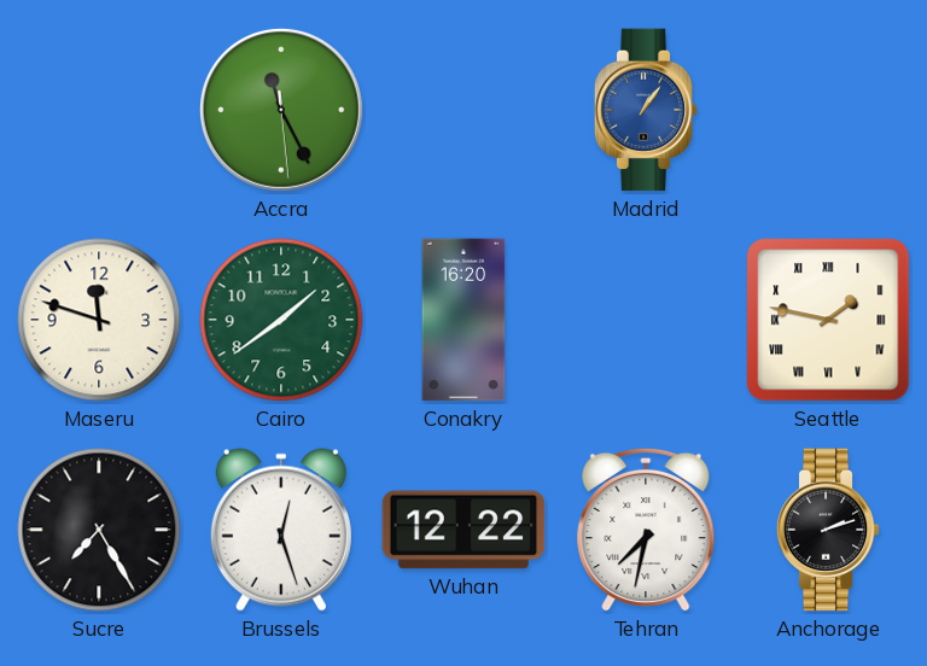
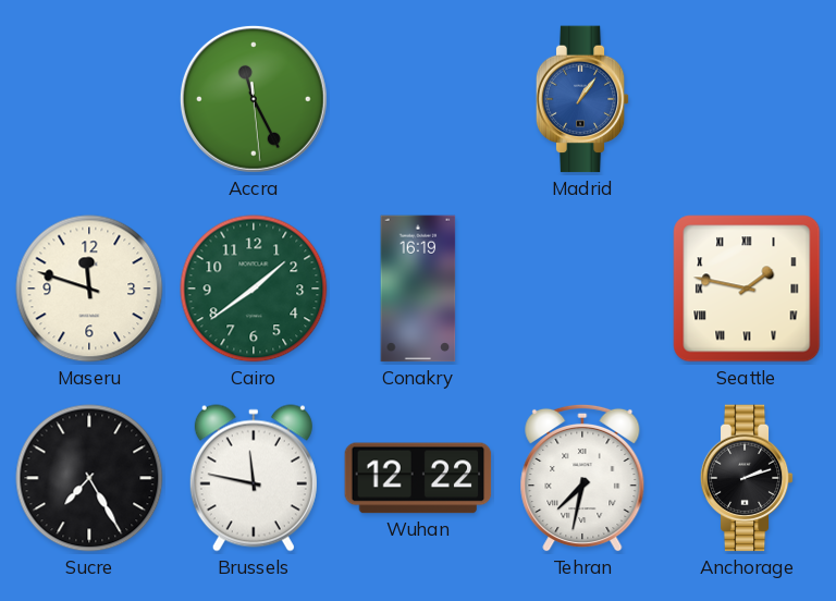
Conakry: 16:20 -> 16:19
Brussels: 12:27 -> 11:47
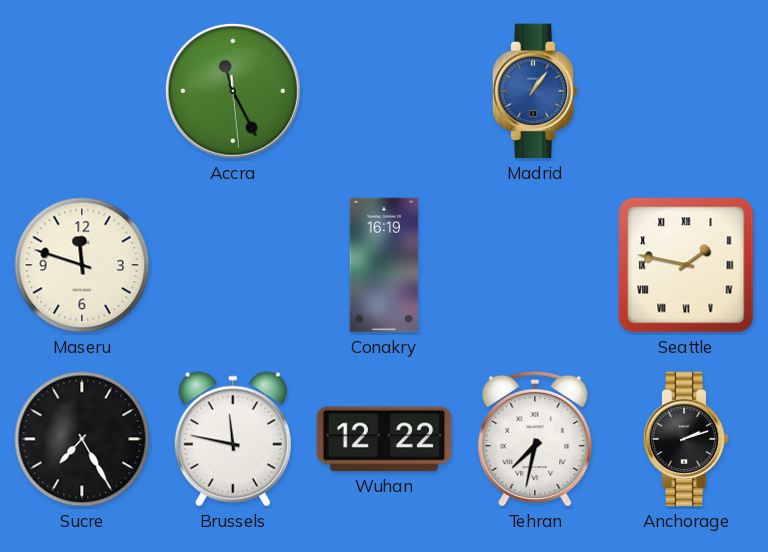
Cairo: 1:39 -> none
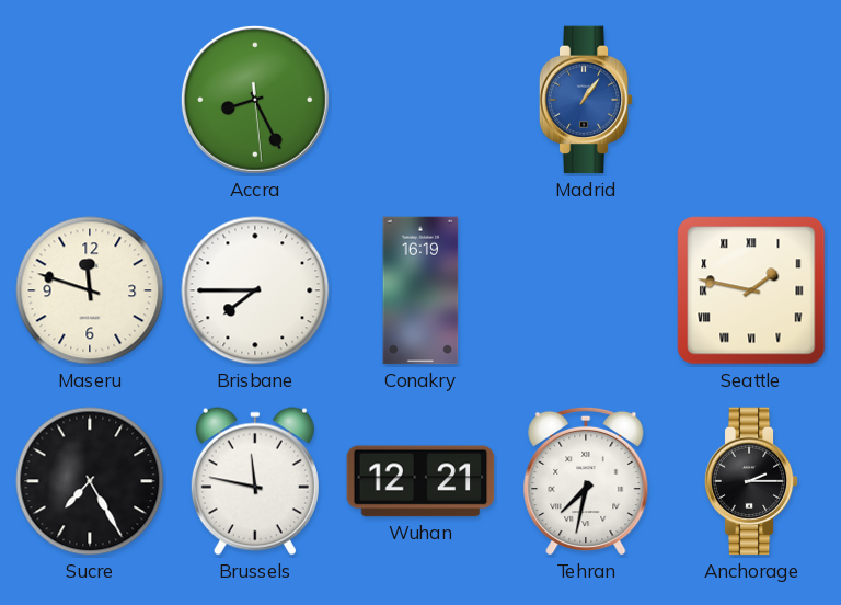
Accra: 11:25 -> 8:25
Brisbane: none -> 7:45
Wuhan: 12:22 -> 12:21
Anchorage: 2:12 -> 2:15
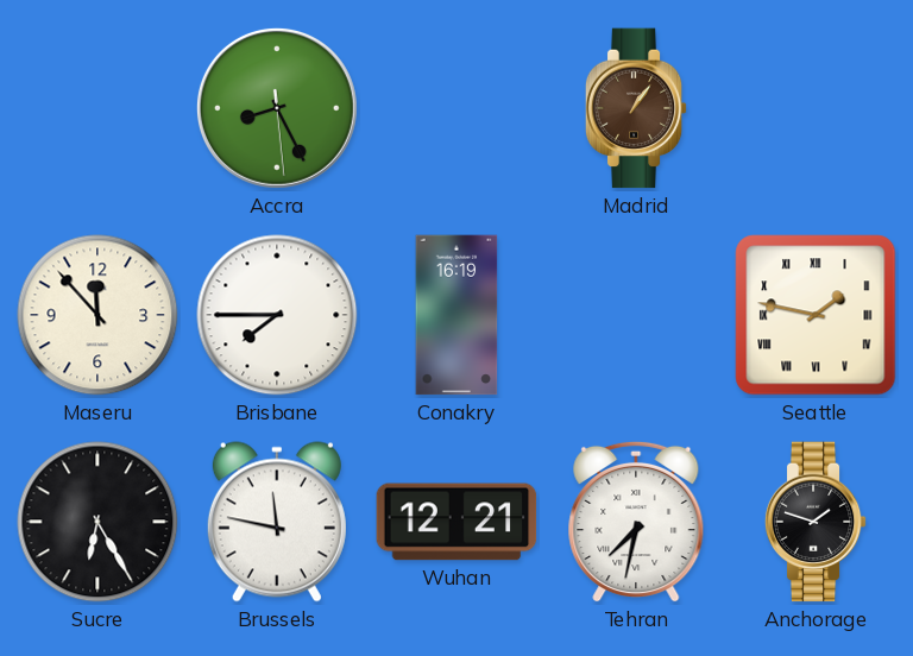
Madrid dial: blue -> brown
Maseru: 11:48 -> 11:53
Sucre: 7:25 -> 6:25
Anchorage: 2:15 -> 1:48
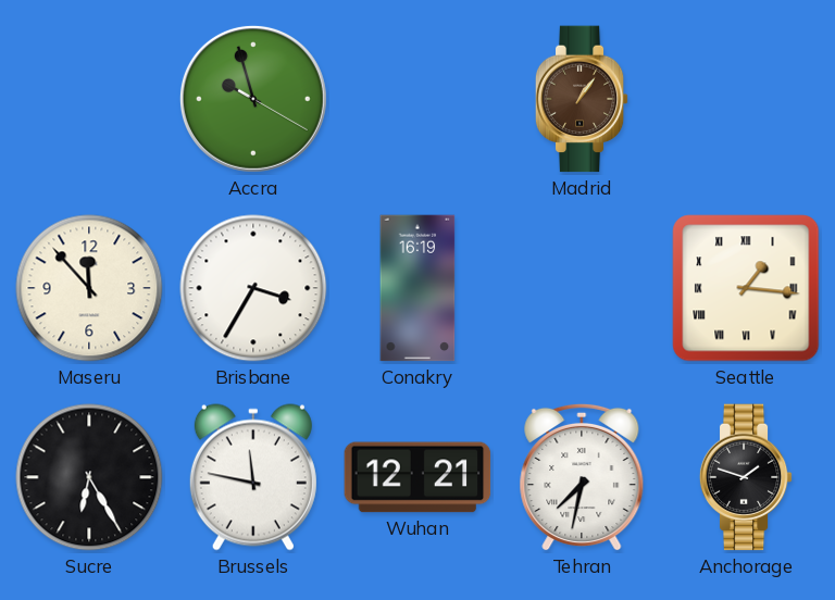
Accra: 8:25 -> 9:57
Brisbane: 7:45 -> 3:35
Seattle: 1:47 -> 1:16
